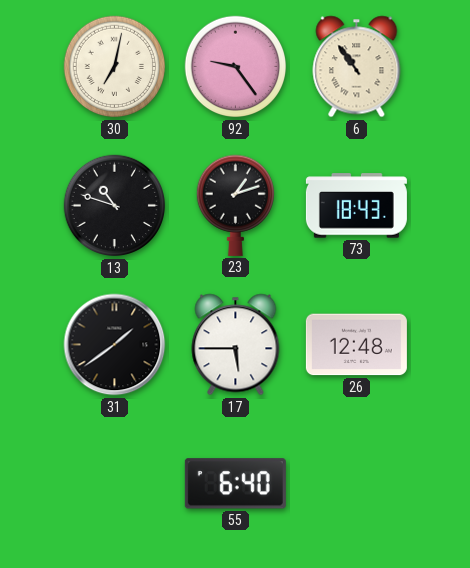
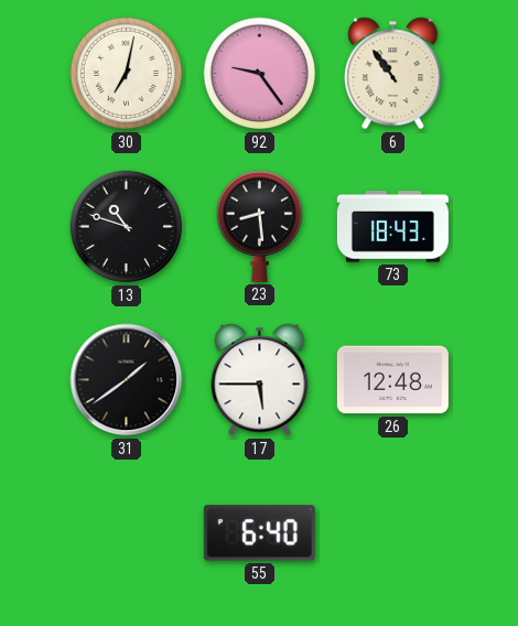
23: 1:12 -> 8:29
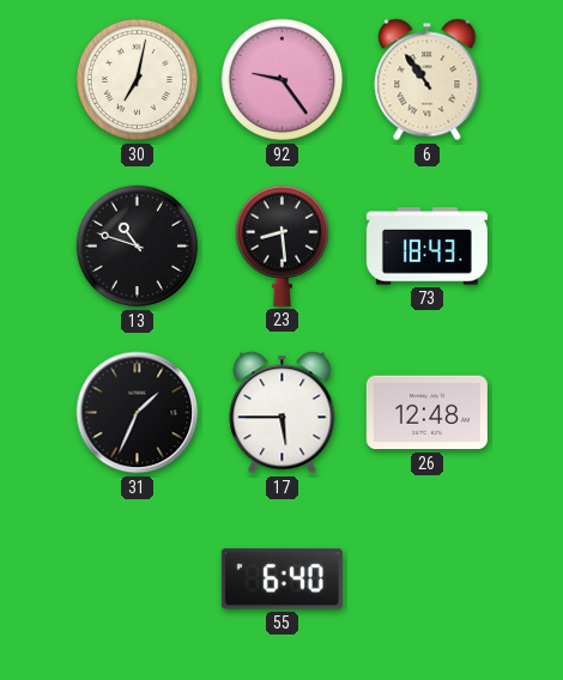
31: 1:39 -> 1:34
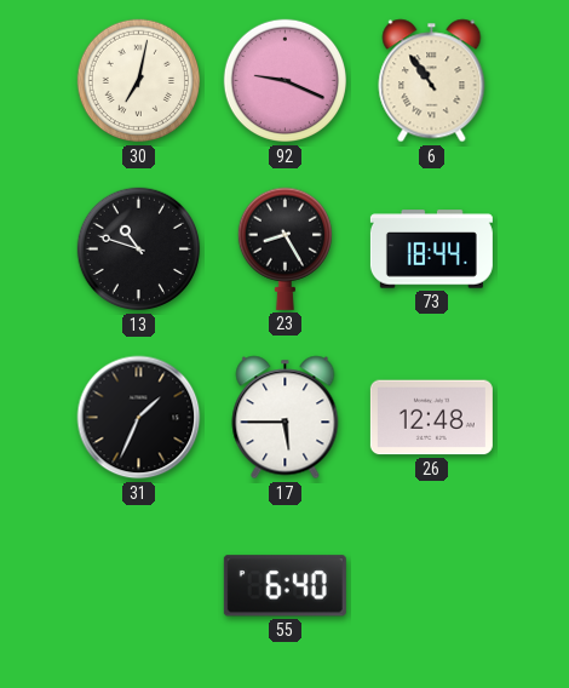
92: 9:24 -> 9:19
23: 8:29 -> 8:25
73: 18:43 -> 18:44
